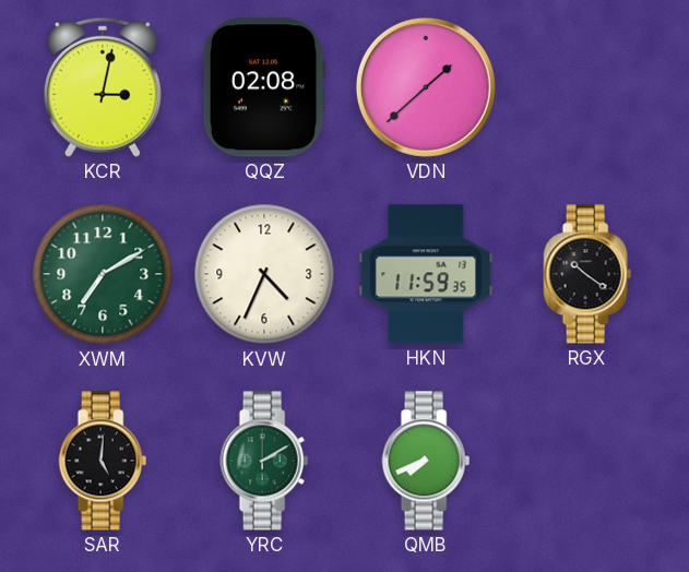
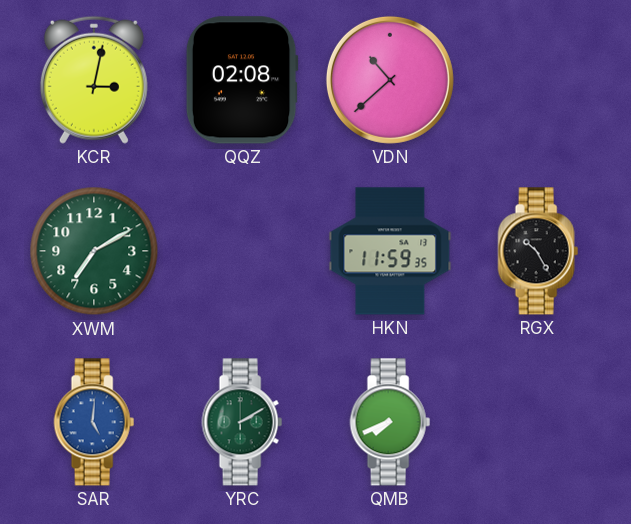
VDN: 1:38 -> 10:38
KVW: 4:34 -> none
RGX: 10:21 -> 10:25
SAR dial: black -> blue
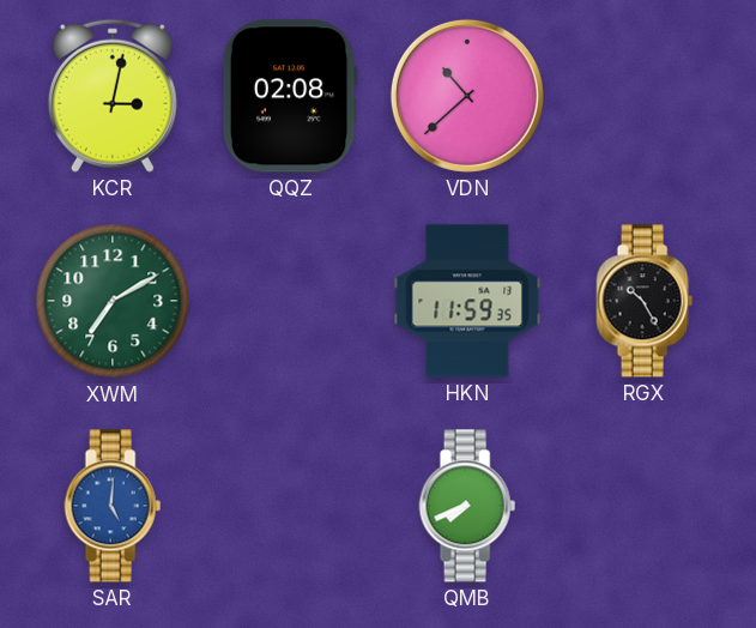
YRC: 2:10 -> none
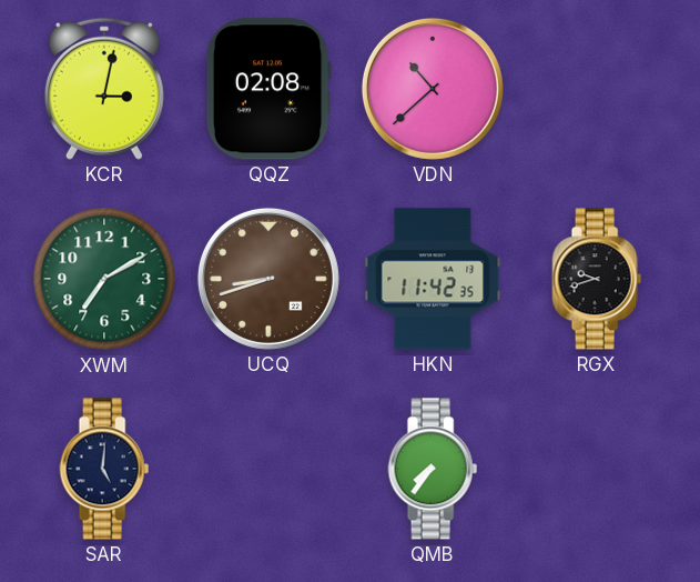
UCQ: none -> 8:42
HKN: 11:59 -> 11:42
RGX: 10:25 -> 9:42
SAR dial: blue -> navy
QMB: 7:41 -> 7:36
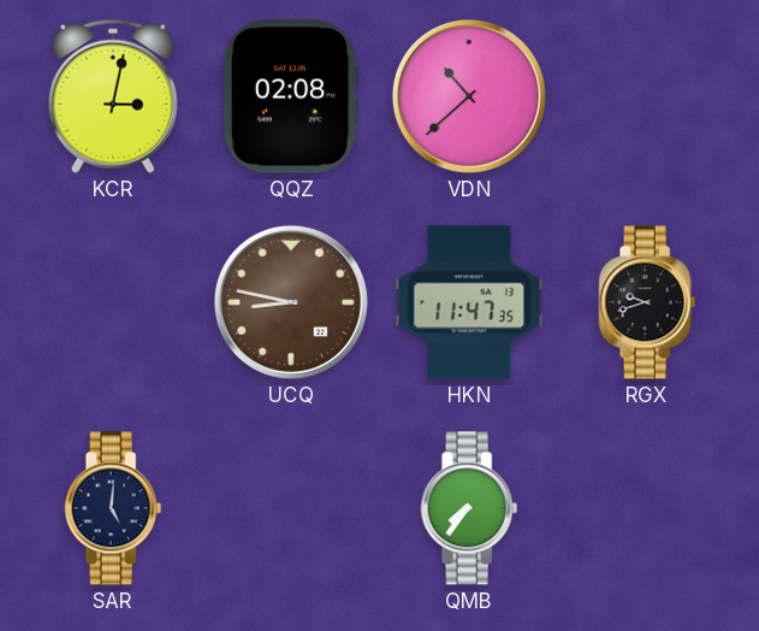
XWM: 7:10 -> none
UCQ: 8:42 -> 8:47
HKN: 11:42 -> 11:47
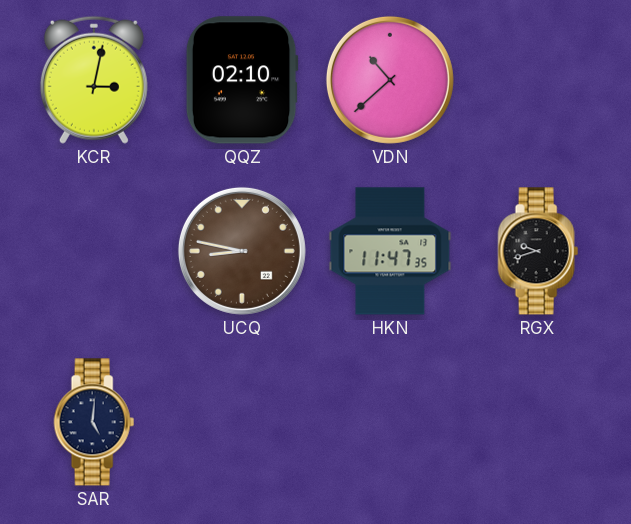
QQZ: 02:08 -> 02:10
QMB: 7:36 -> none
